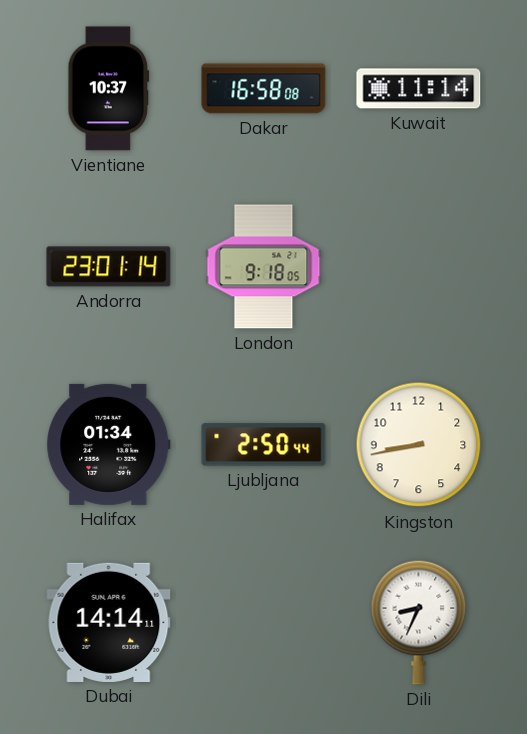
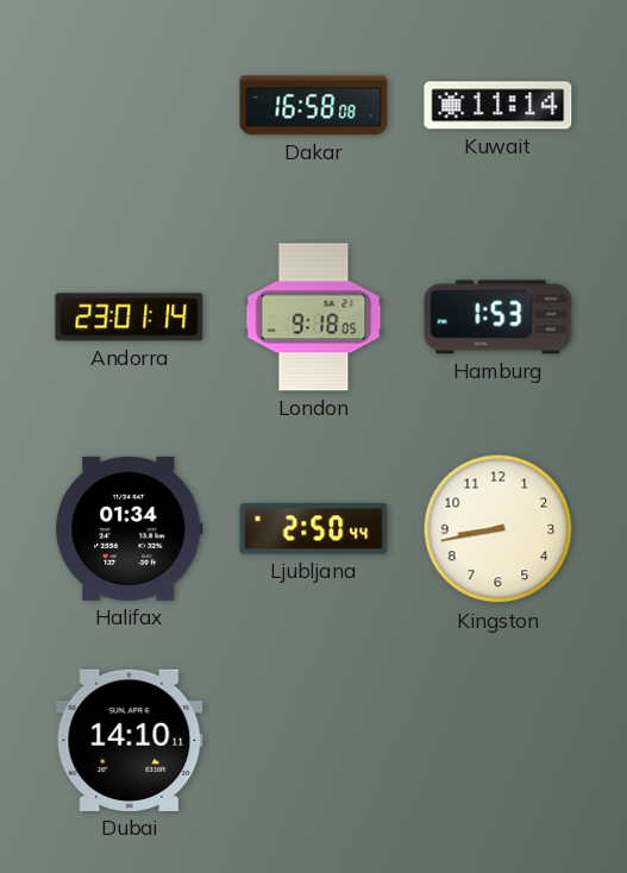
Vientiane: 10:37 -> none
Hamburg: none -> 1:53
Dubai: 14:14 -> 14:10
Dili: 8:34 -> none
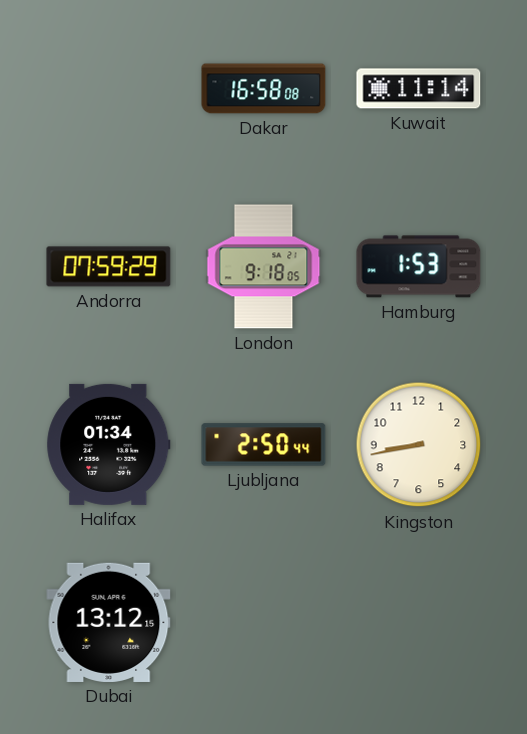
Andorra: 23:01 -> 07:59
Dubai: 14:10 -> 13:12
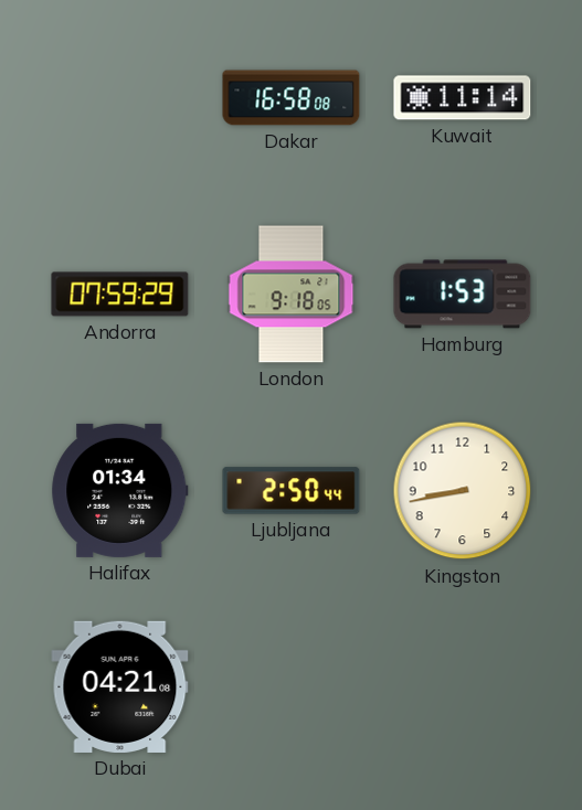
Dubai: 13:12 -> 04:21
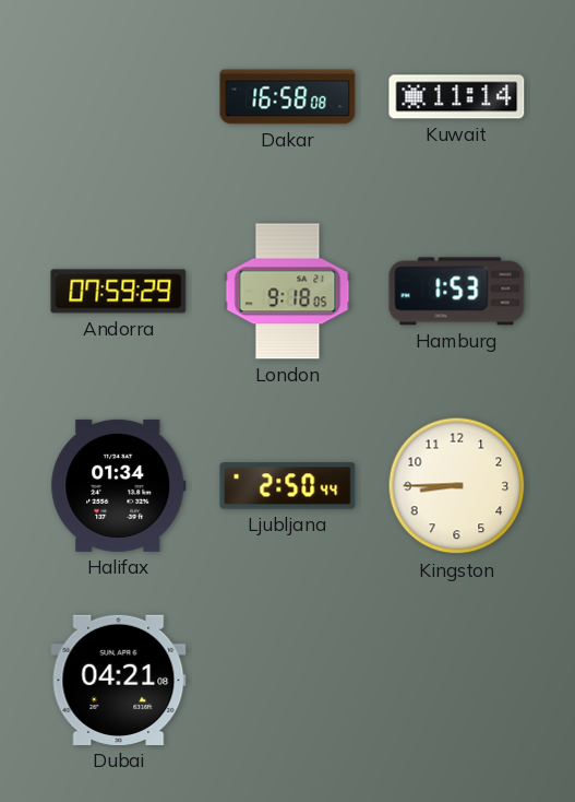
Kingston: 8:43 -> 8:45
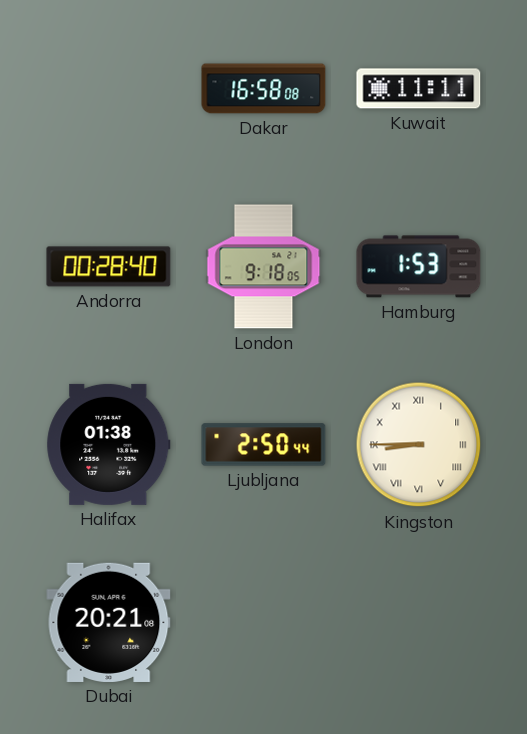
Kuwait: 11:14 -> 11:11
Andorra: 07:59 -> 00:28
Halifax: 01:34 -> 01:38
Kingston numerals: Arabic -> Roman
Dubai: 04:21 -> 20:21
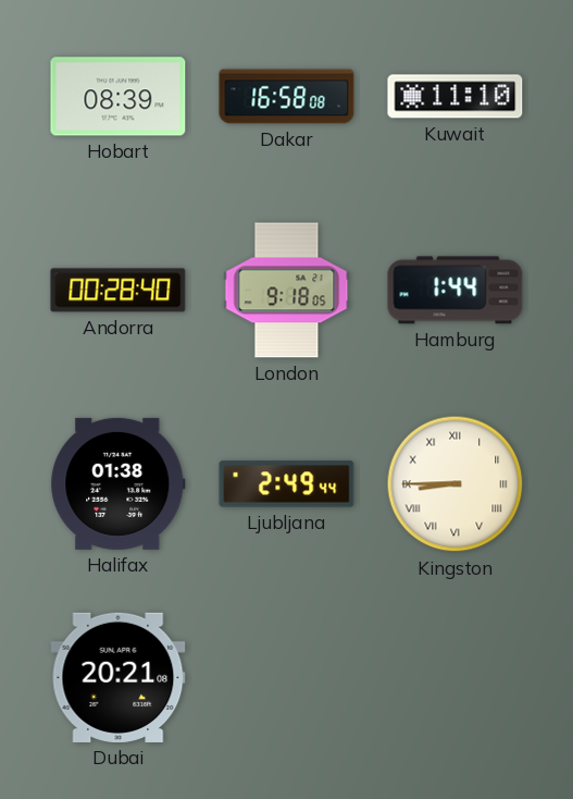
Hobart: none -> 08:39
Kuwait: 11:11 -> 11:10
Hamburg: 1:53 -> 1:44
Ljubljana: 2:50 -> 2:49
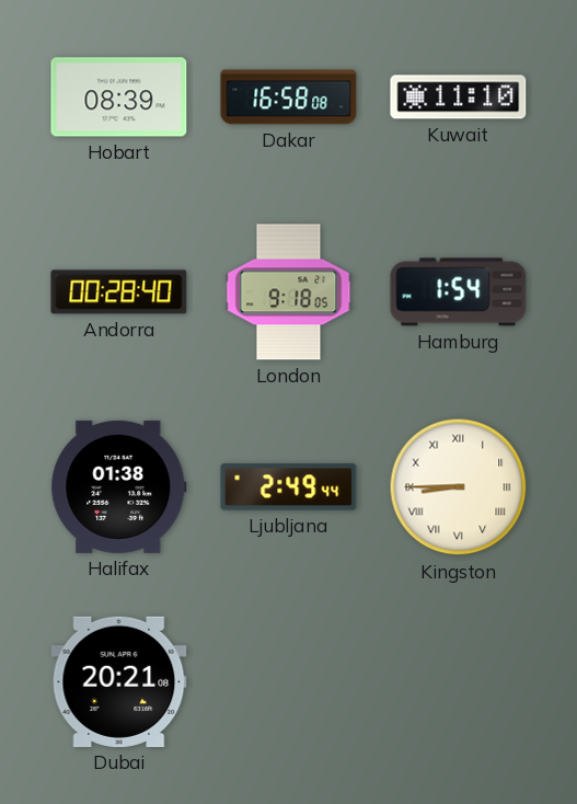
Hamburg: 1:44 -> 1:54
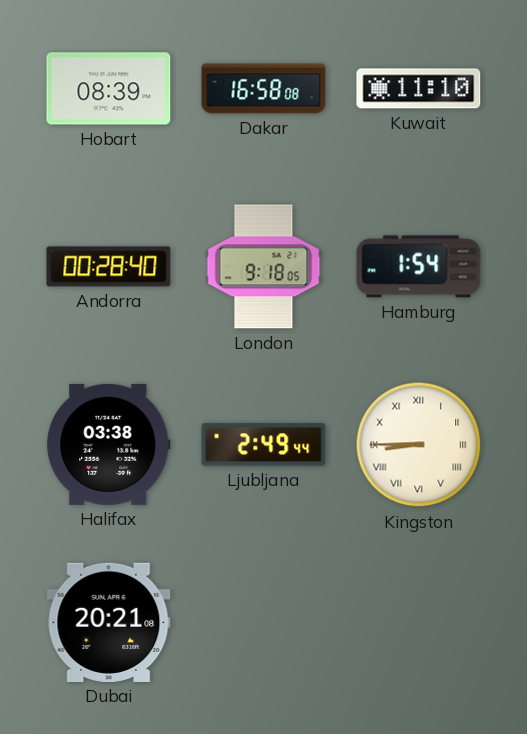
Halifax: 01:38 -> 03:38
